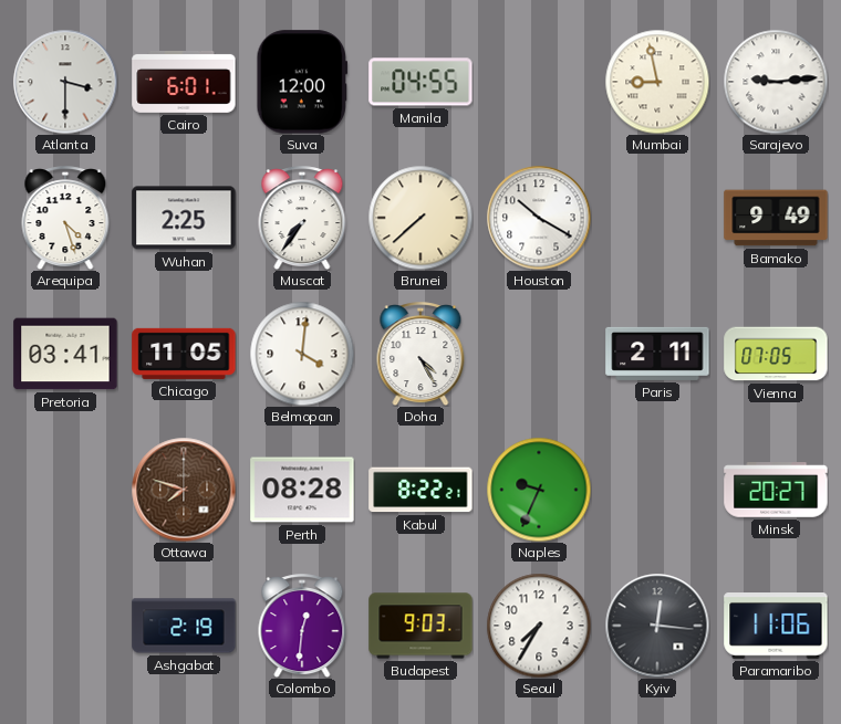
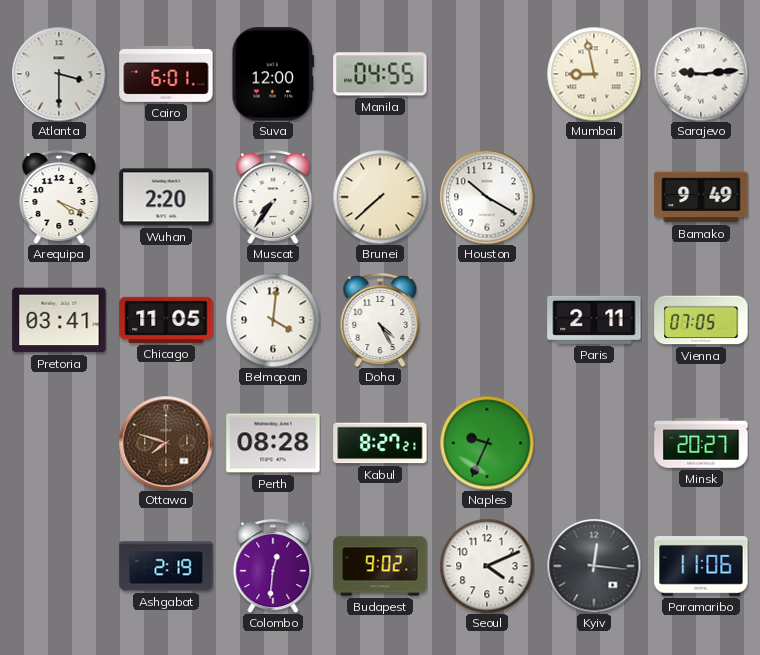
Arequipa: 4:27 -> 4:19
Wuhan: 2:25 -> 2:20
Kabul: 8:22 -> 8:27
Budapest: 9:03 -> 9:02
Seoul: 7:35 -> 4:11
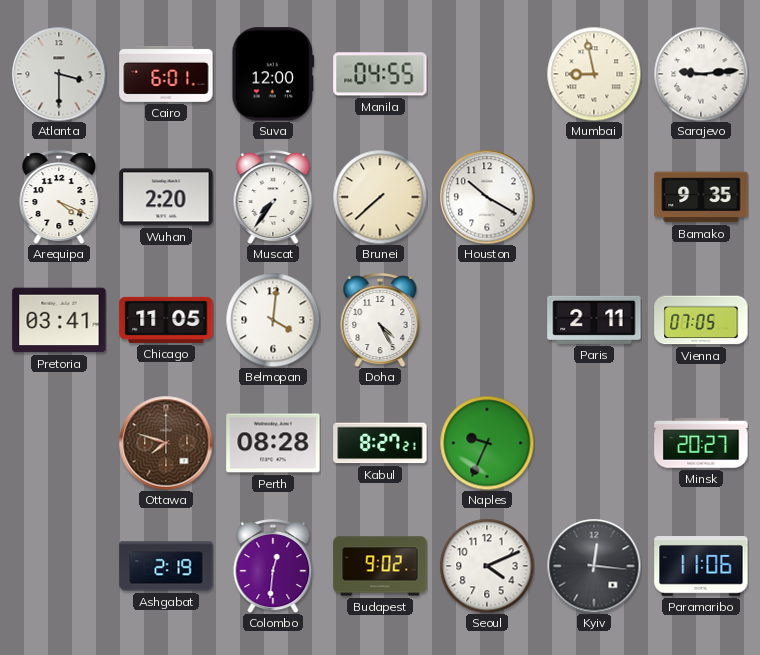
Bamako: 9:49 -> 9:35
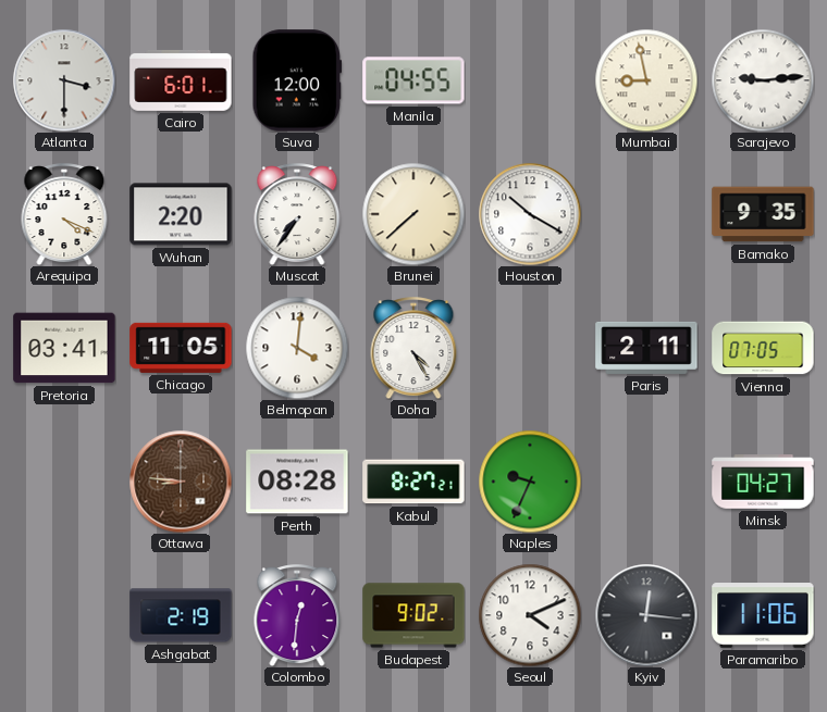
Ottawa: 7:48 -> 8:46
Minsk: 20:27 -> 04:27
